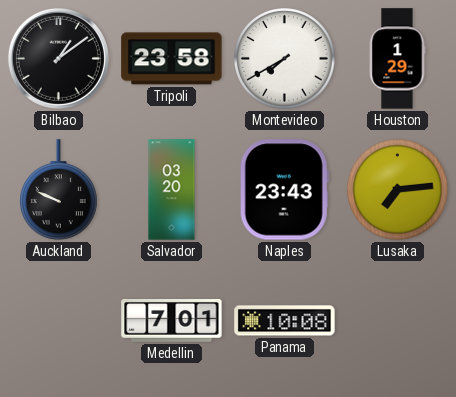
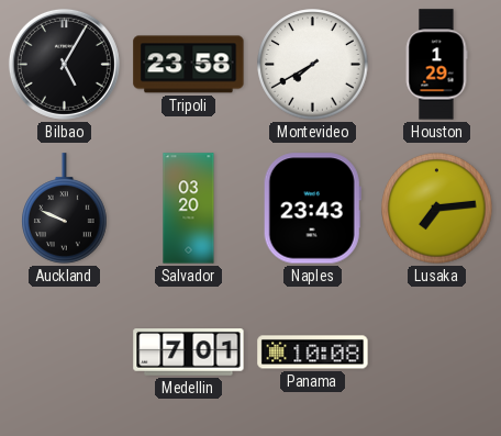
Bilbao: 1:09 -> 5:05
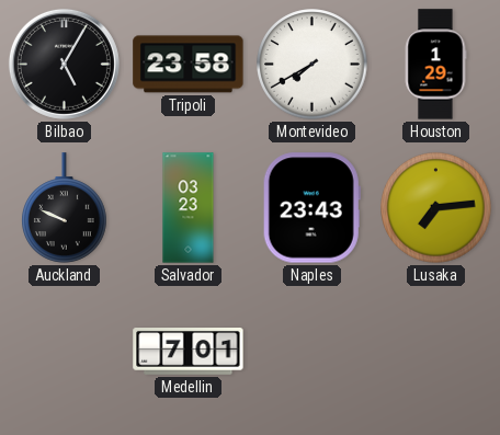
Salvador: 03:20 -> 03:23
Panama: 10:08 -> none
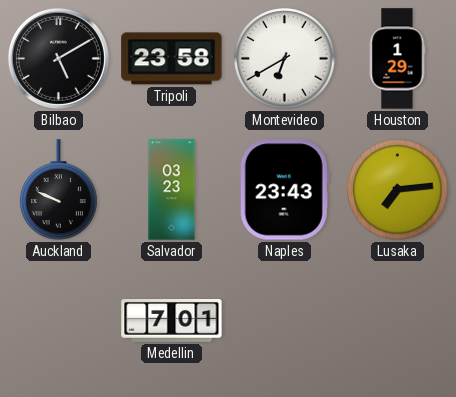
Bilbao: 5:05 -> 5:10
Montevideo: 7:40 -> 6:40
